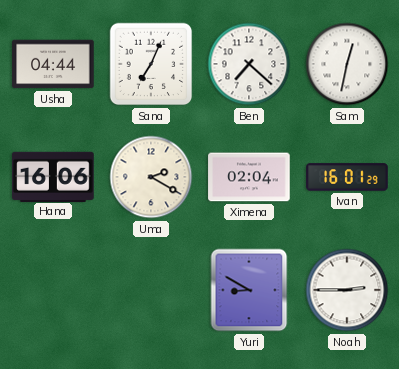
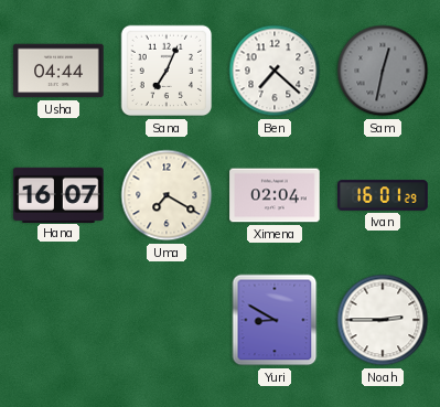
Sam dial: white -> grey
Hana: 16:06 -> 16:07
Uma: 2:20 -> 7:20
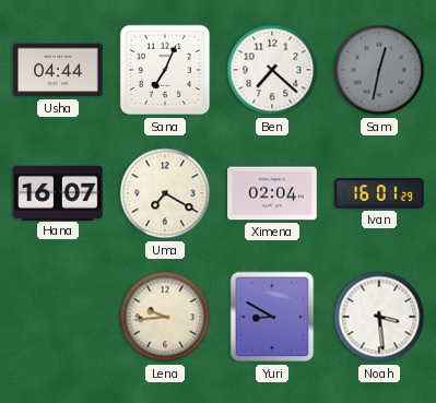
Lena: none -> 9:44
Noah: 2:45 -> 3:29
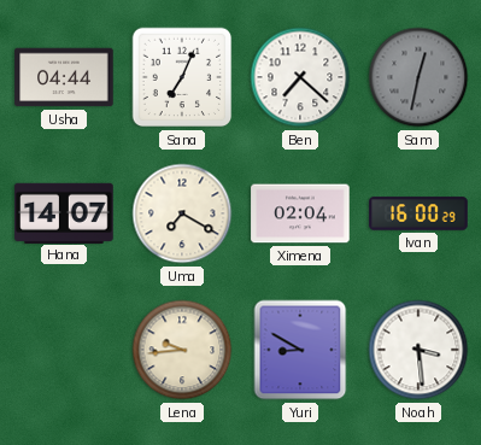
Hana: 16:07 -> 14:07
Ivan: 16:01 -> 16:00
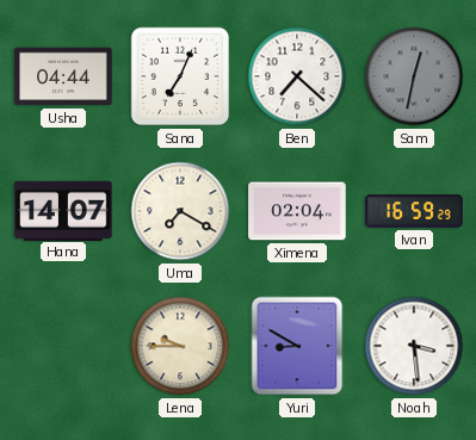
Ivan: 16:00 -> 16:59
Lena: 9:44 -> 9:45
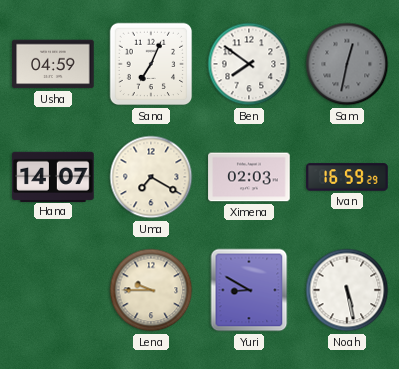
Usha: 04:44 -> 04:59
Ben: 7:22 -> 7:51
Ximena: 02:04 -> 02:03
Noah: 3:29 -> 5:28
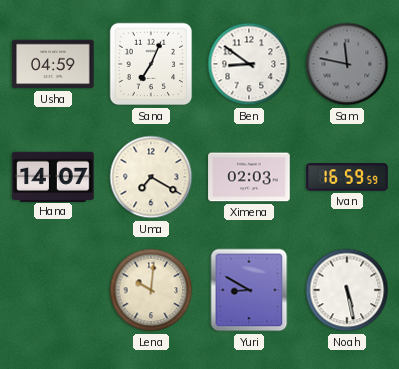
Ben: 7:51 -> 8:51
Sam: 12:32 -> 11:47
Ivan: 16:59:29 -> 16:59:59
Lena: 9:45 -> 10:01
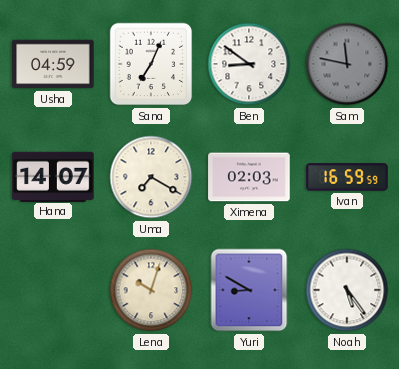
Lena: 10:01 -> 10:03
Noah: 5:28 -> 5:24
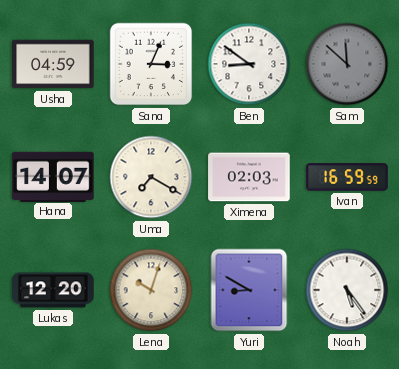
Sana: 7:04 -> 3:04
Sam: 11:47 -> 11:52
Lukas: none -> 12:20
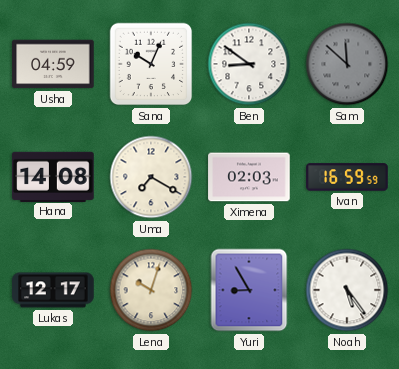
Sana: 3:04 -> 10:04
Hana: 14:07 -> 14:08
Lukas: 12:20 -> 12:17
Yuri: 8:50 -> 8:55
